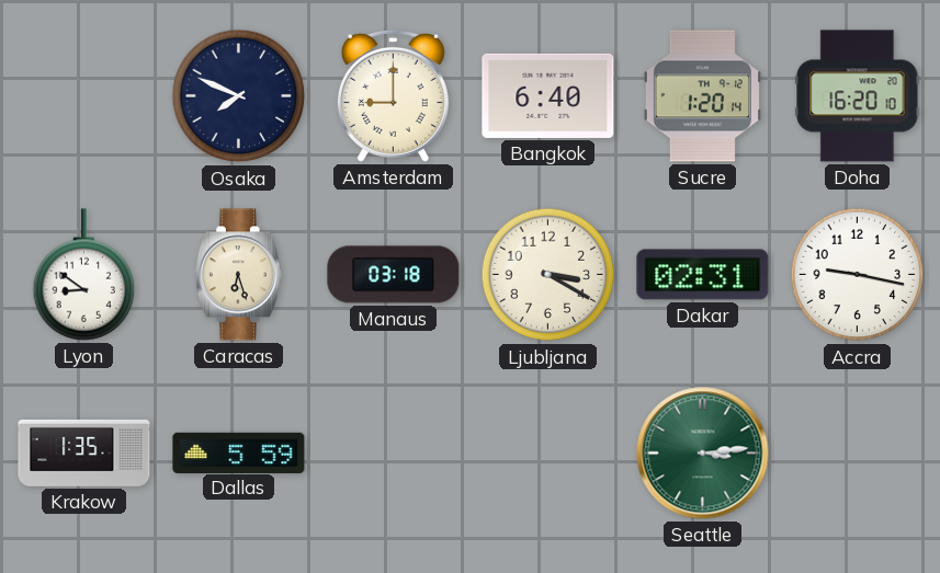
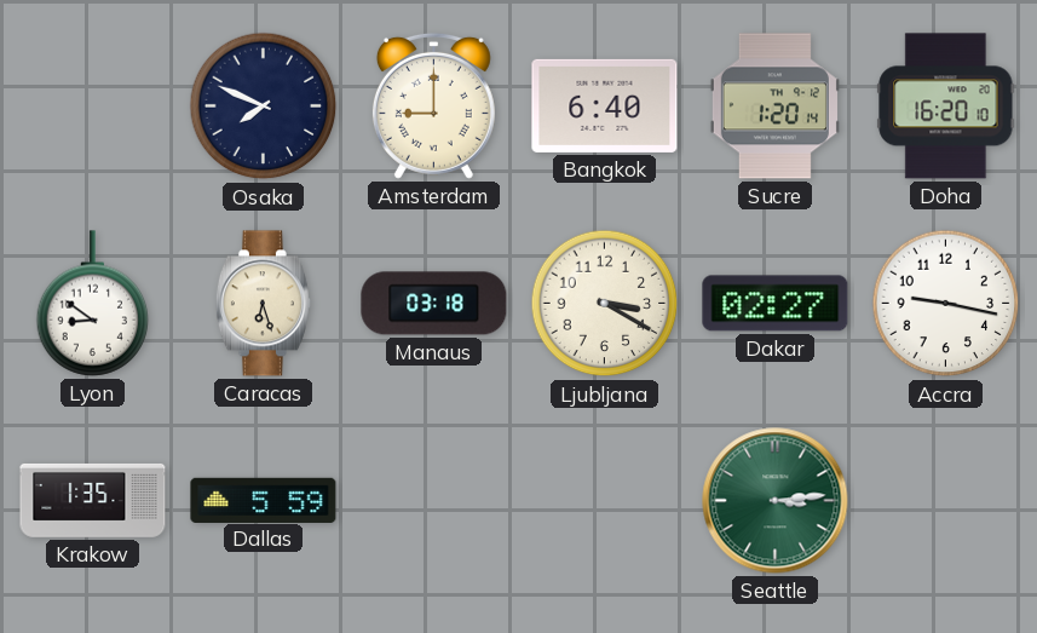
Dakar: 02:31 -> 02:27
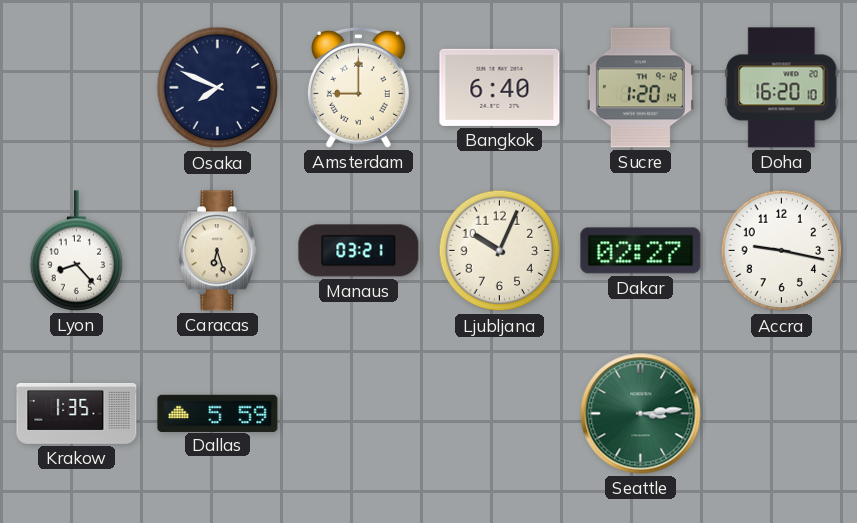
Lyon: 8:51 -> 8:23
Manaus: 03:18 -> 03:21
Ljubljana: 3:20 -> 10:04
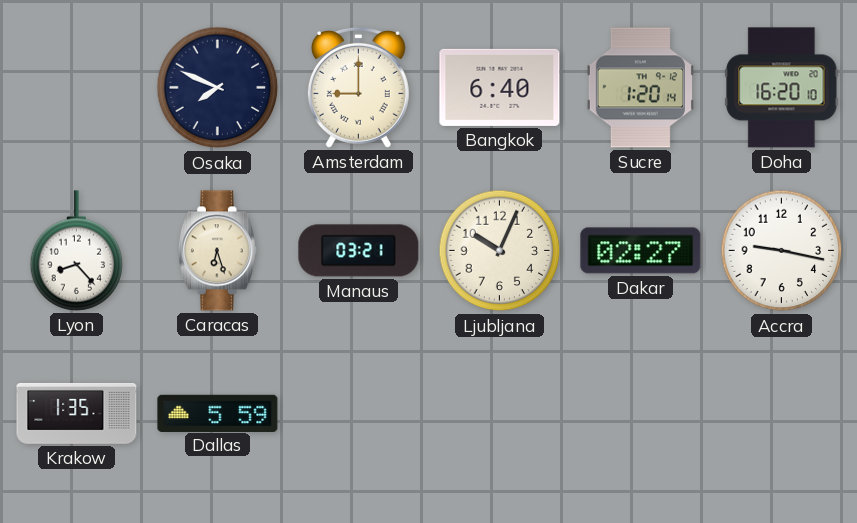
Seattle: 3:14 -> none
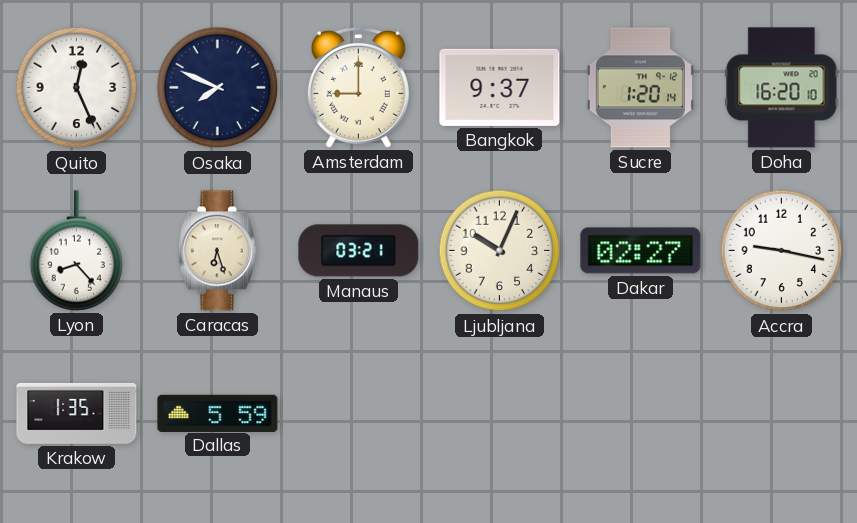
Quito: none -> 12:26
Bangkok: 6:40 -> 9:37
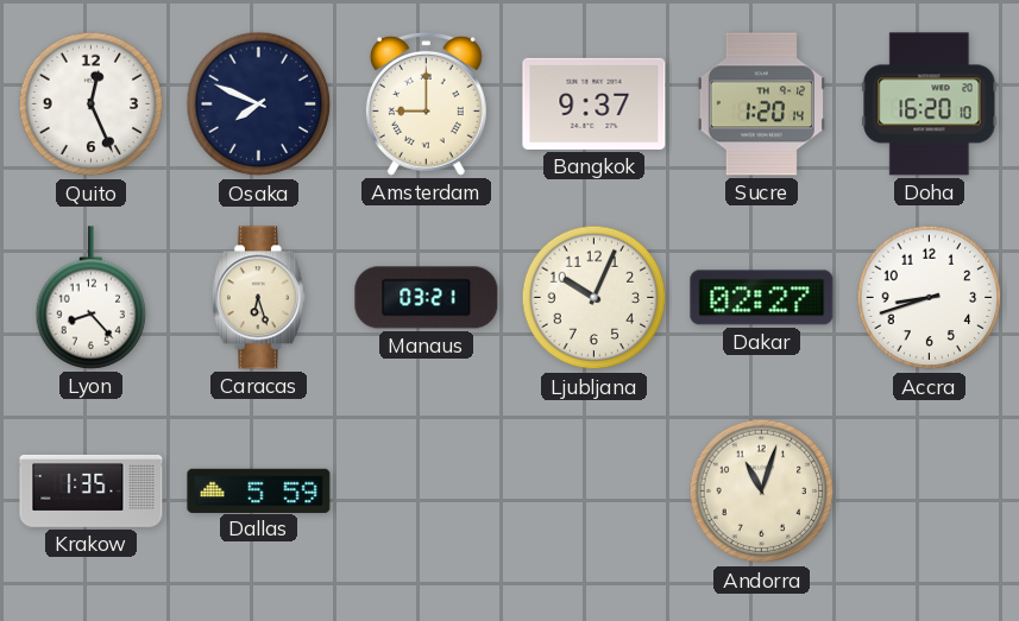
Accra: 9:17 -> 8:42
Andorra: none -> 11:03
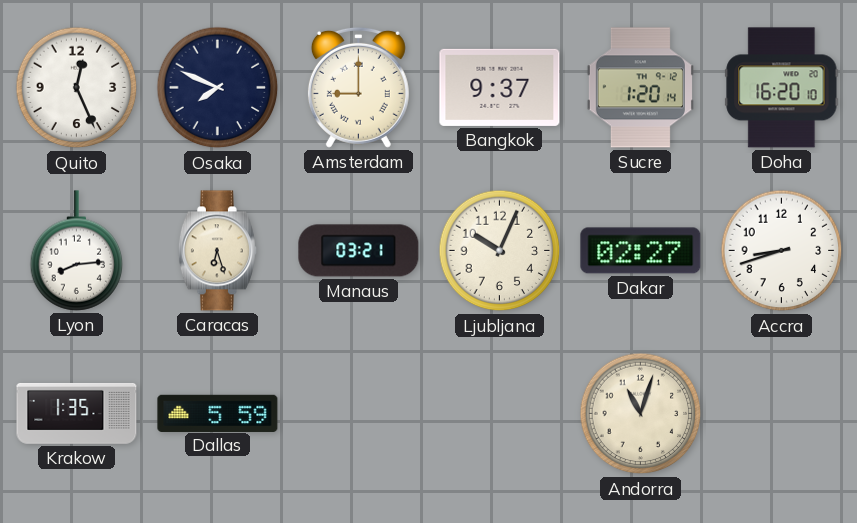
Lyon: 8:23 -> 8:14
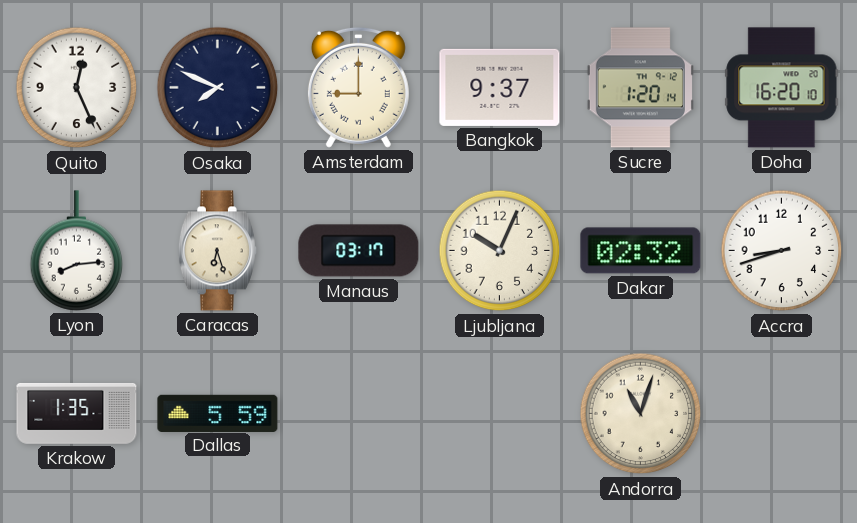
Manaus: 03:21 -> 03:17
Dakar: 02:27 -> 02:32
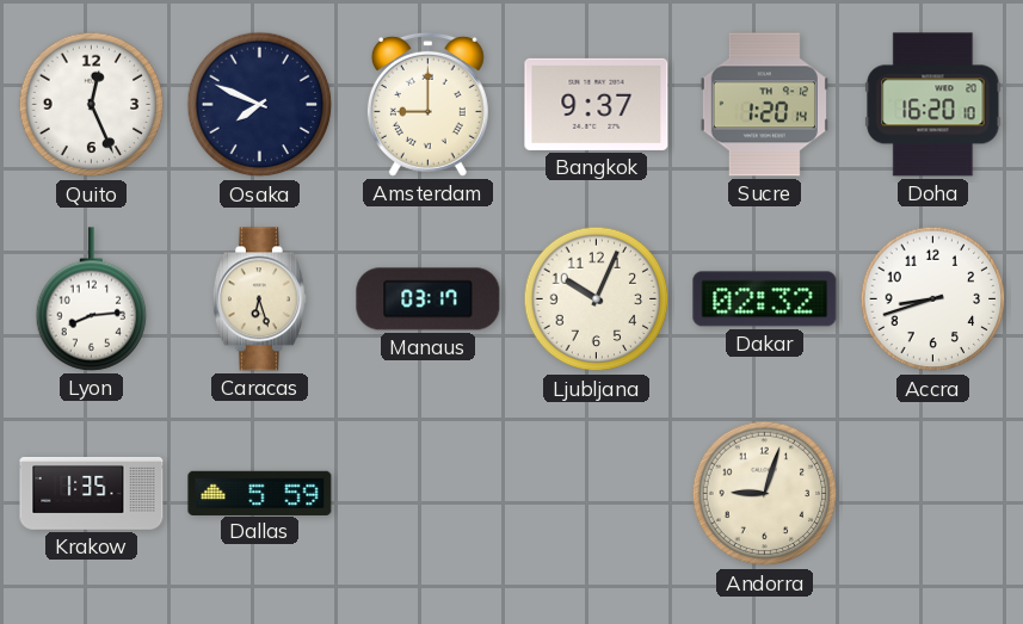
Andorra: 11:03 -> 9:03
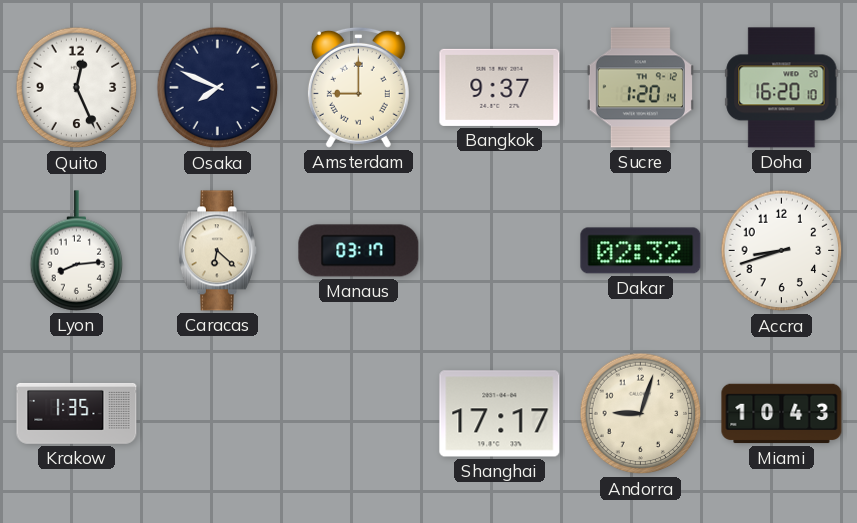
Caracas: 6:27 -> 6:22
Ljubljana: 10:04 -> none
Dallas: 5:59 -> none
Shanghai: none -> 17:17
Miami: none -> 10:43
